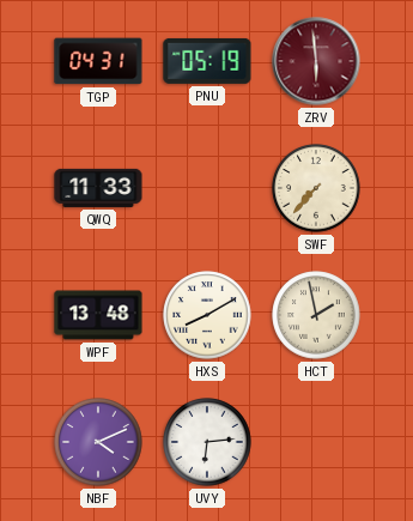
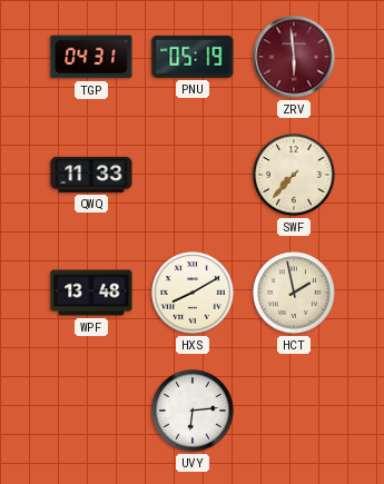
NBF: 4:11 -> none
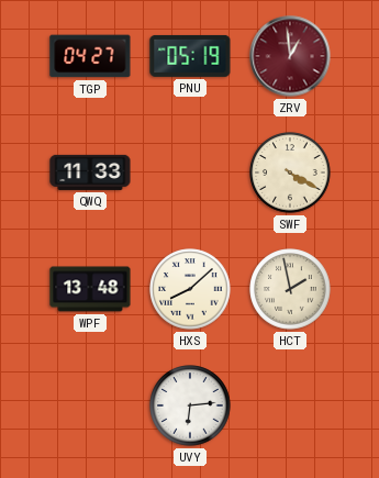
TGP: 04:31 -> 04:27
ZRV: 5:59 -> 12:59
SWF: 7:37 -> 4:20
HXS: 8:10 -> 8:08
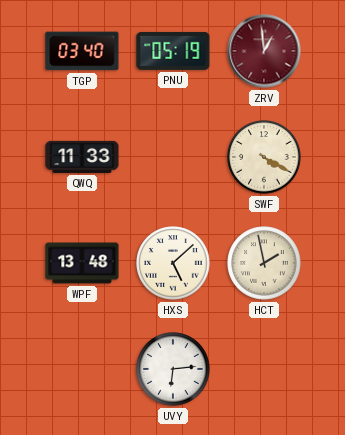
TGP: 04:27 -> 03:40
HXS: 8:08 -> 5:08
